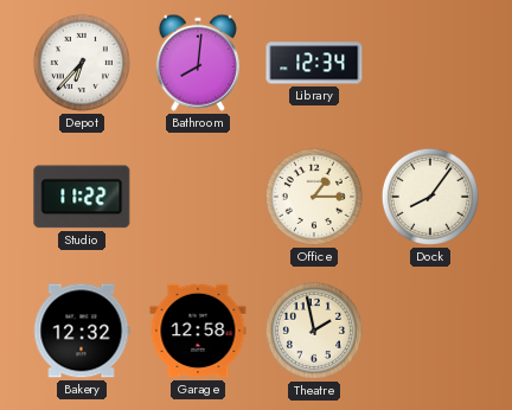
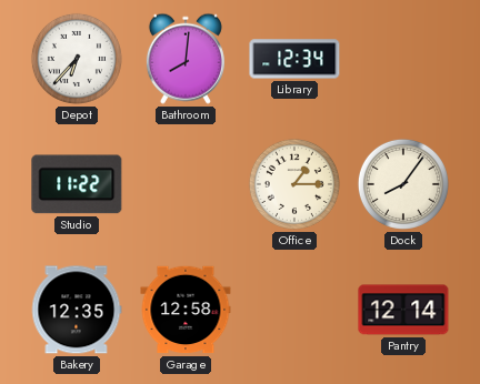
Bakery: 12:32 -> 12:35
Theatre: 1:58 -> none
Pantry: none -> 12:14
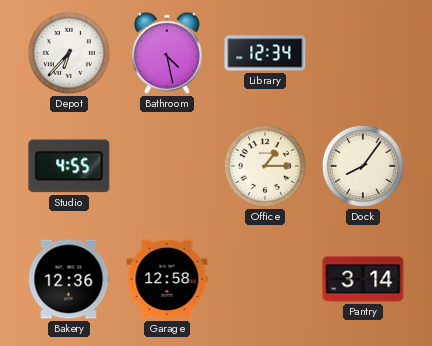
Bathroom: 8:01 -> 4:28
Studio: 11:22 -> 4:55
Bakery: 12:35 -> 12:36
Pantry: 12:14 -> 3:14
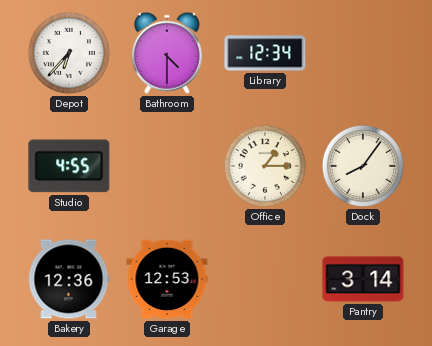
Bathroom: 4:28 -> 4:30
Garage: 12:58 -> 12:53
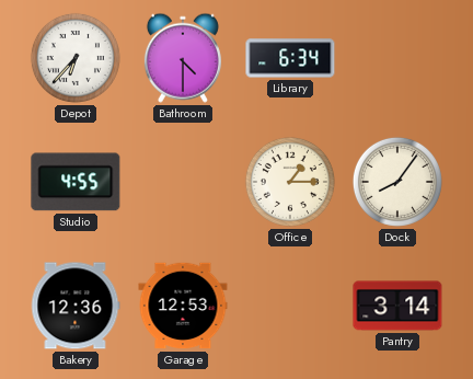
Library: 12:34 -> 6:34
